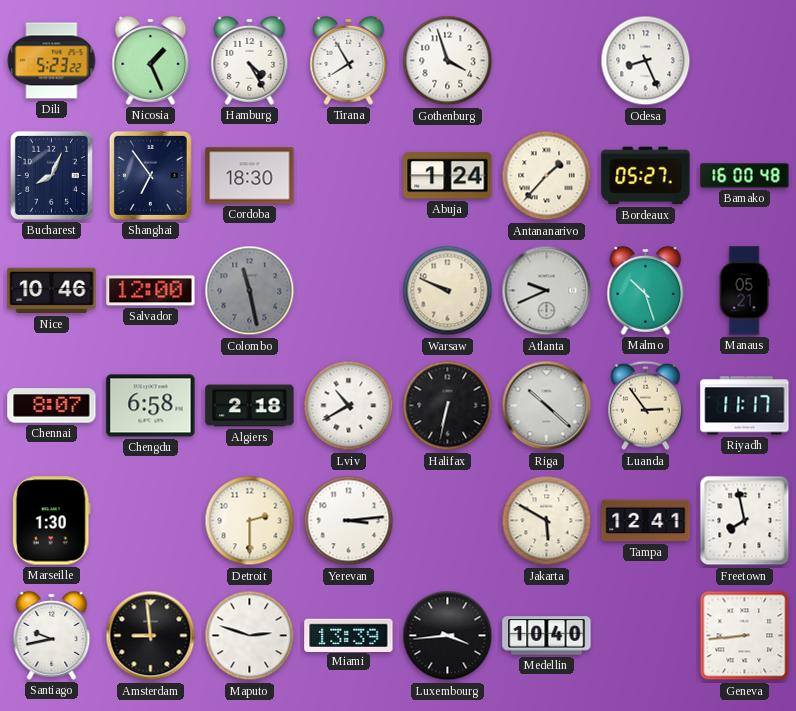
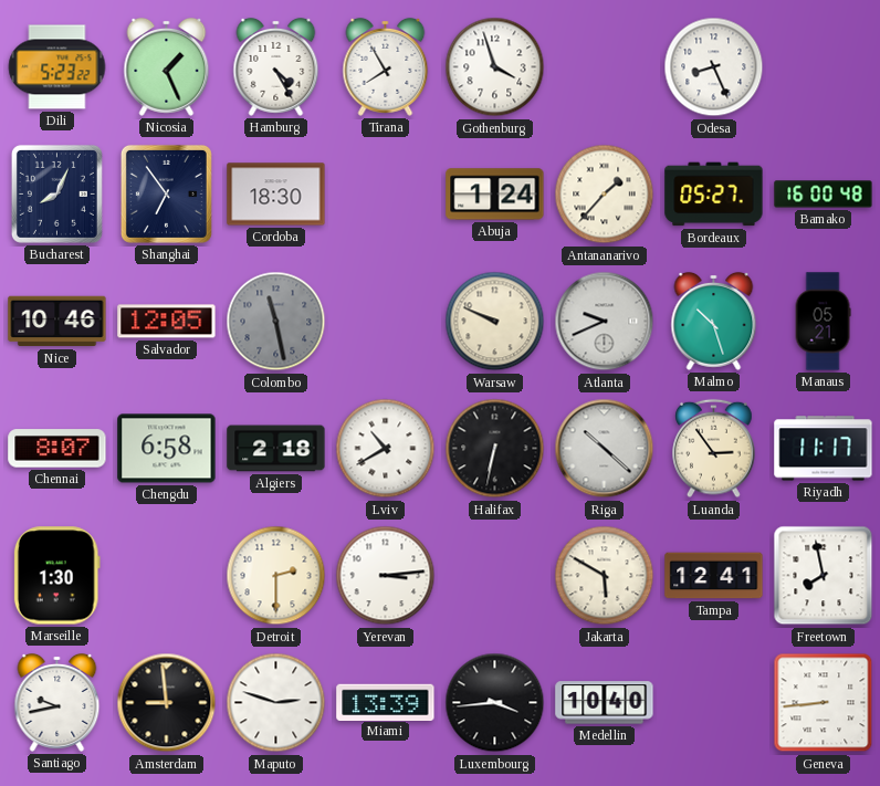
Salvador: 12:00 -> 12:05
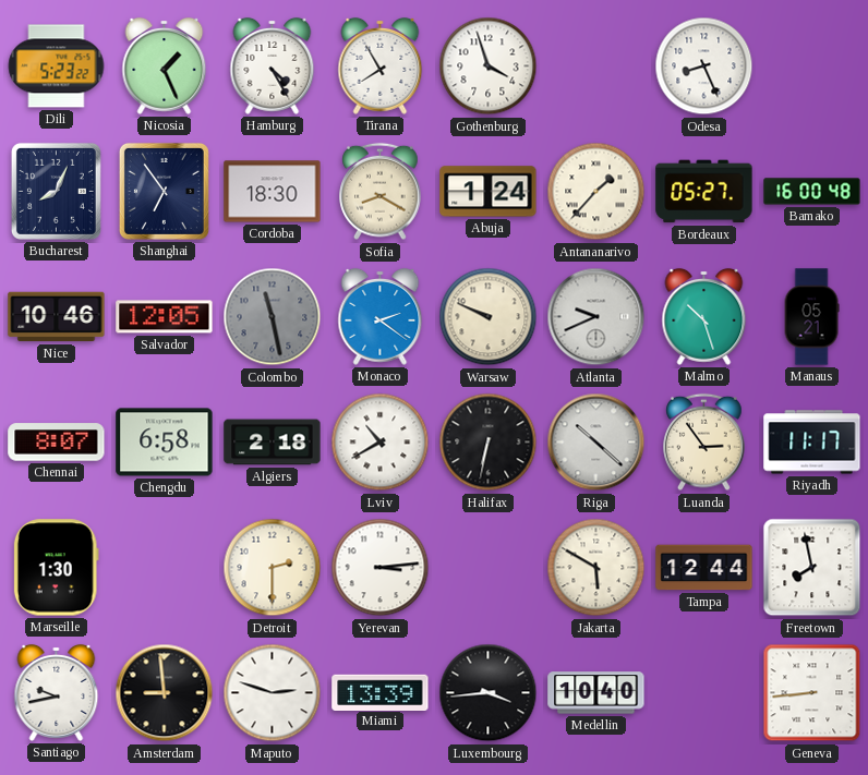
Sofia: none -> 8:20
Monaco: none -> 2:21
Tampa: 12:41 -> 12:44
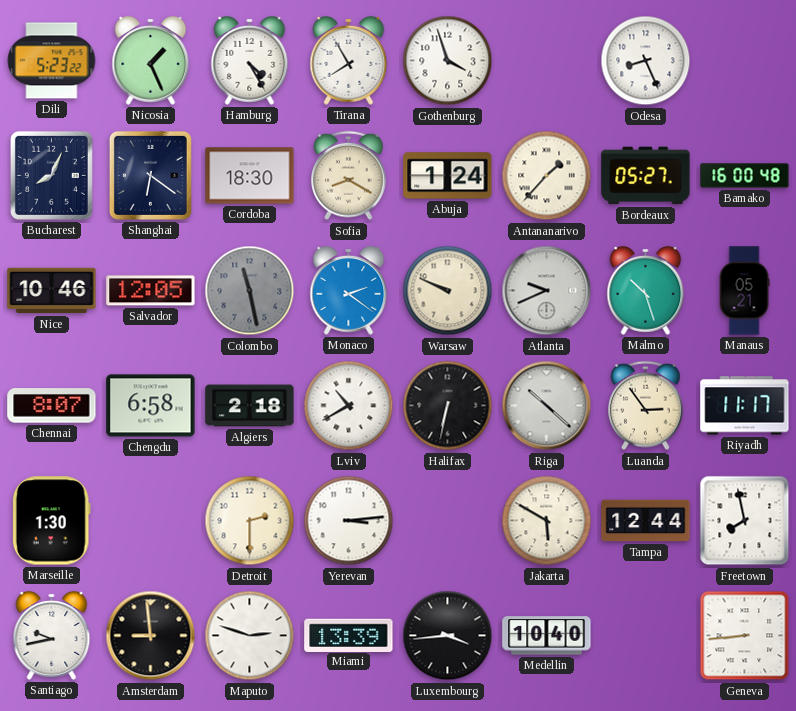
Shanghai: 6:54 -> 6:21
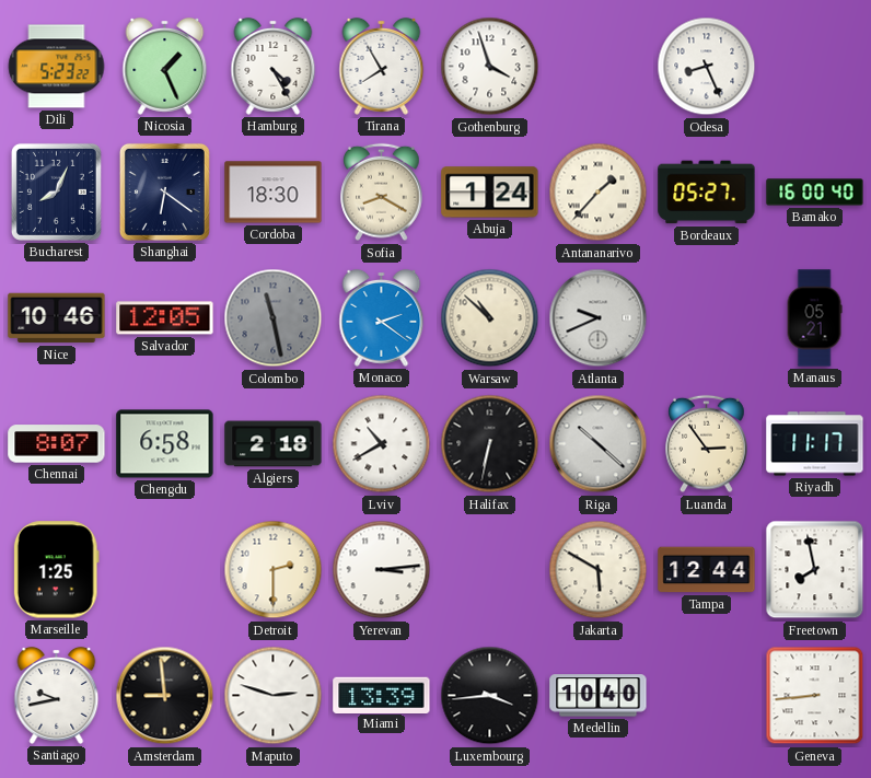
Bamako: 16:00:48 -> 16:00:40
Warsaw: 9:49 -> 10:52
Malmo: 10:27 -> none
Marseille: 1:30 -> 1:25
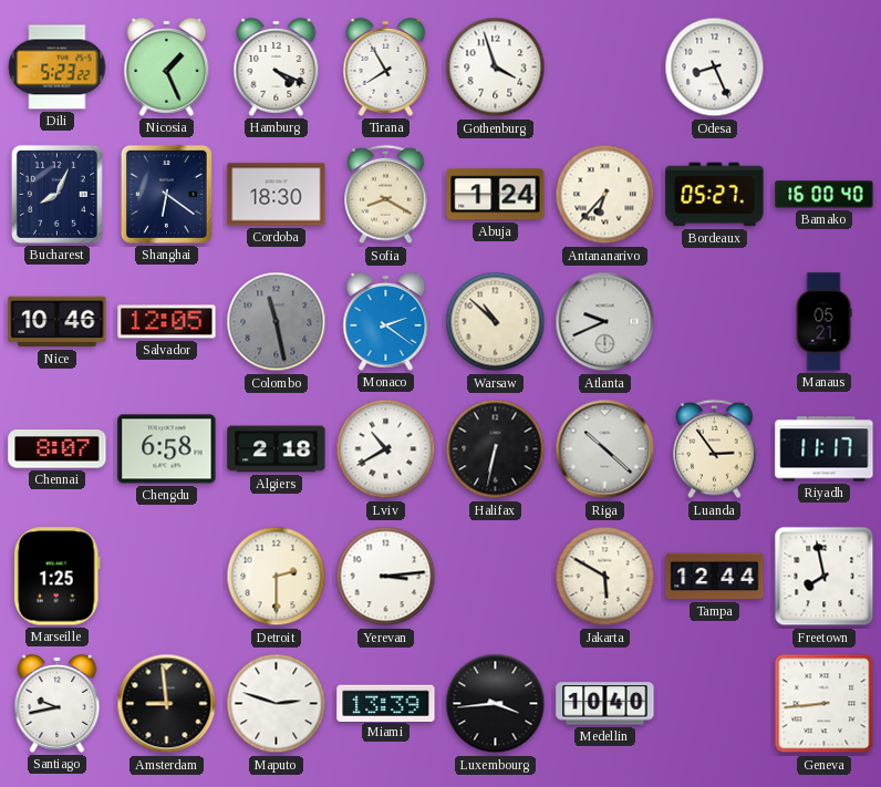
Hamburg: 4:25 -> 4:19
Antananarivo: 1:37 -> 6:37
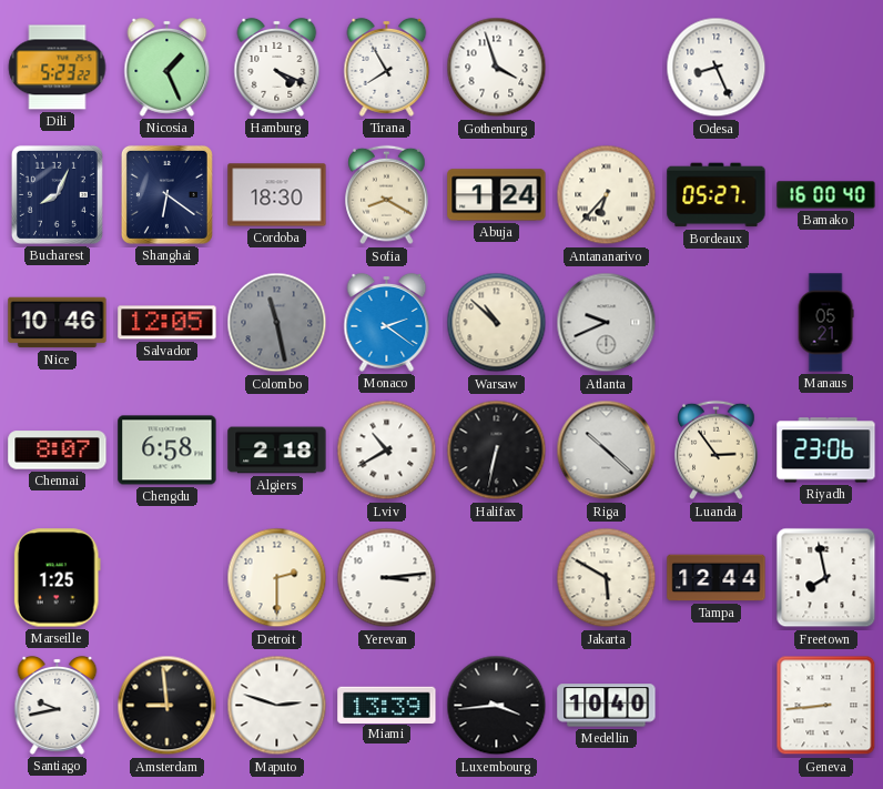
Riyadh: 11:17 -> 23:06
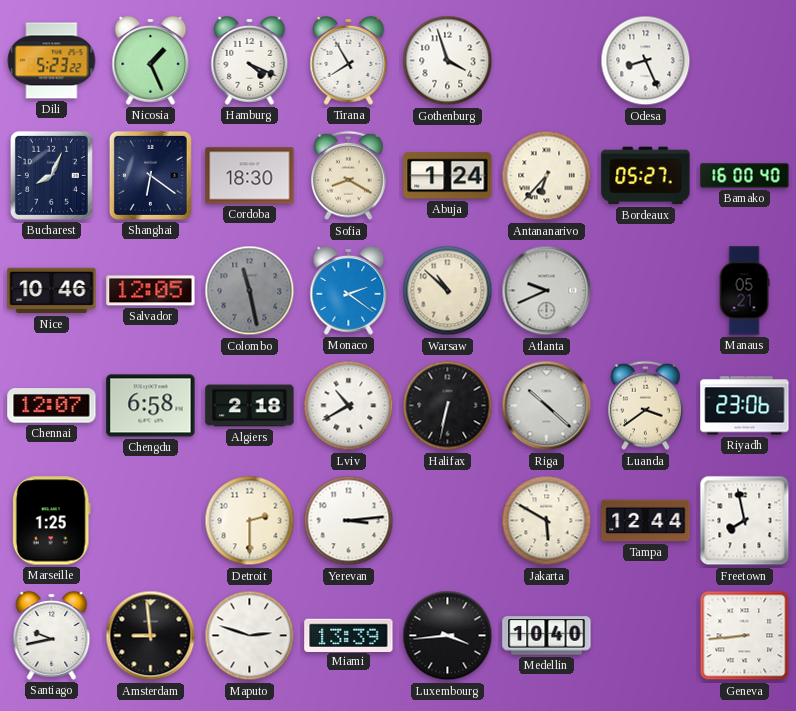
Chennai: 8:07 -> 12:07
Luanda: 2:54 -> 3:39
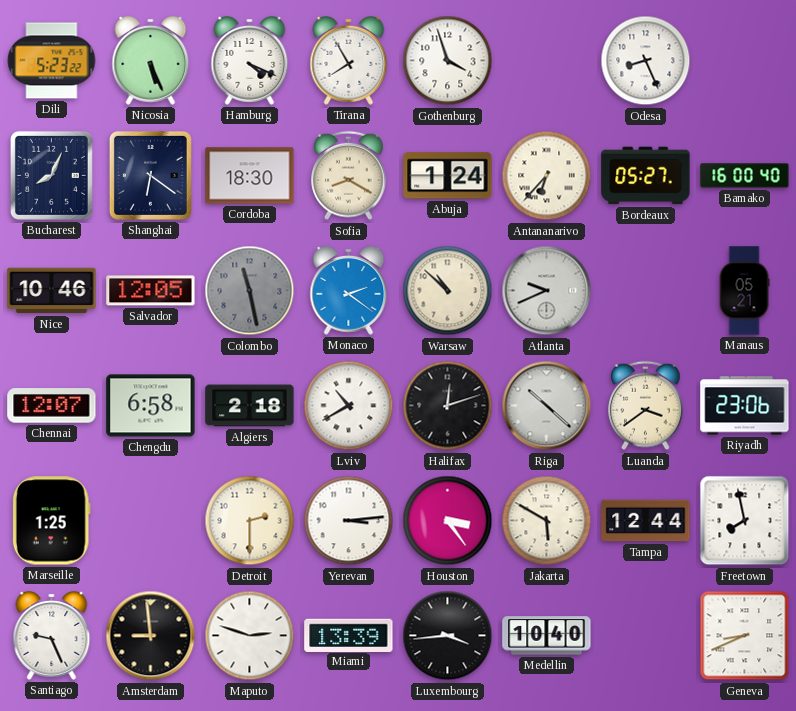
Nicosia: 1:26 -> 5:26
Halifax: 6:32 -> 12:12
Houston: none -> 3:24
Santiago: 9:43 -> 9:26
Geneva: 8:44 -> 8:41
